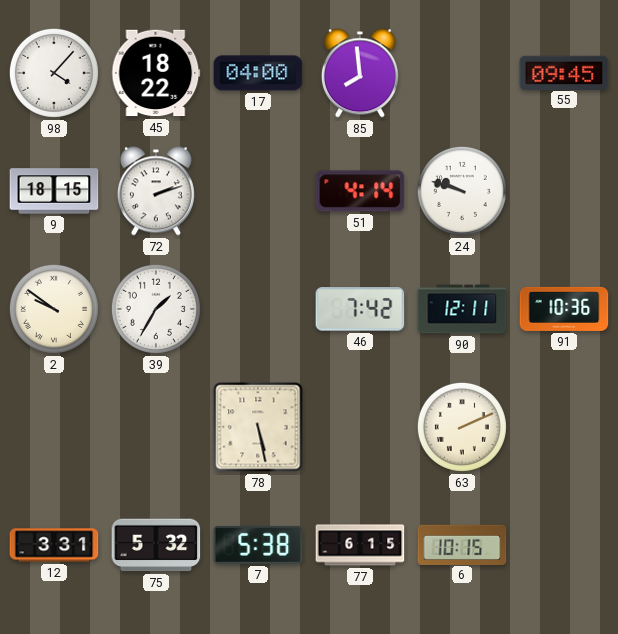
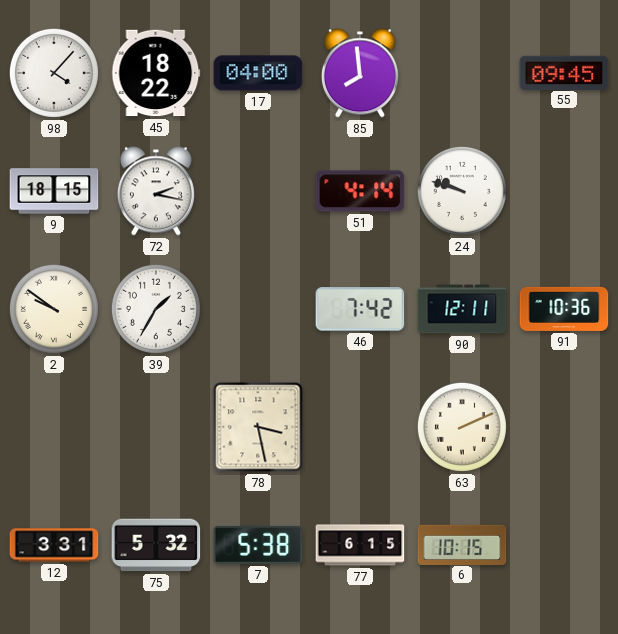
72: 2:12 -> 2:17
78: 5:28 -> 3:28
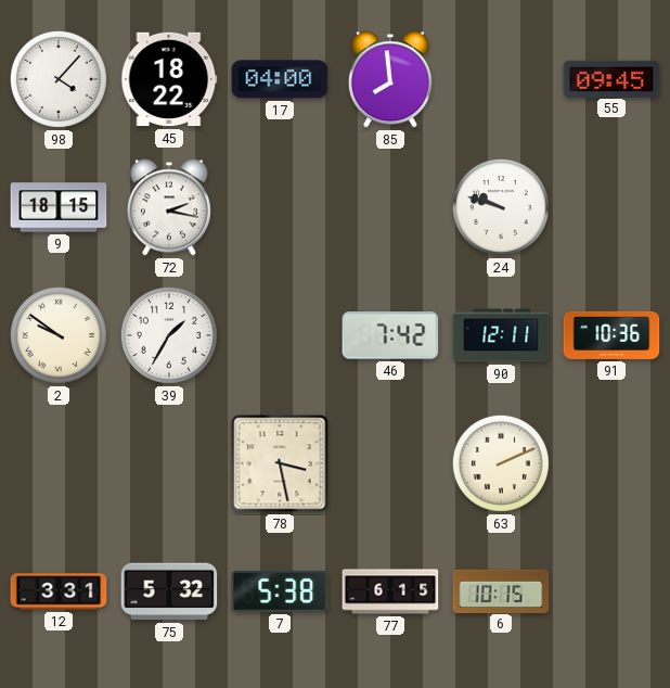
51: 4:14 -> none
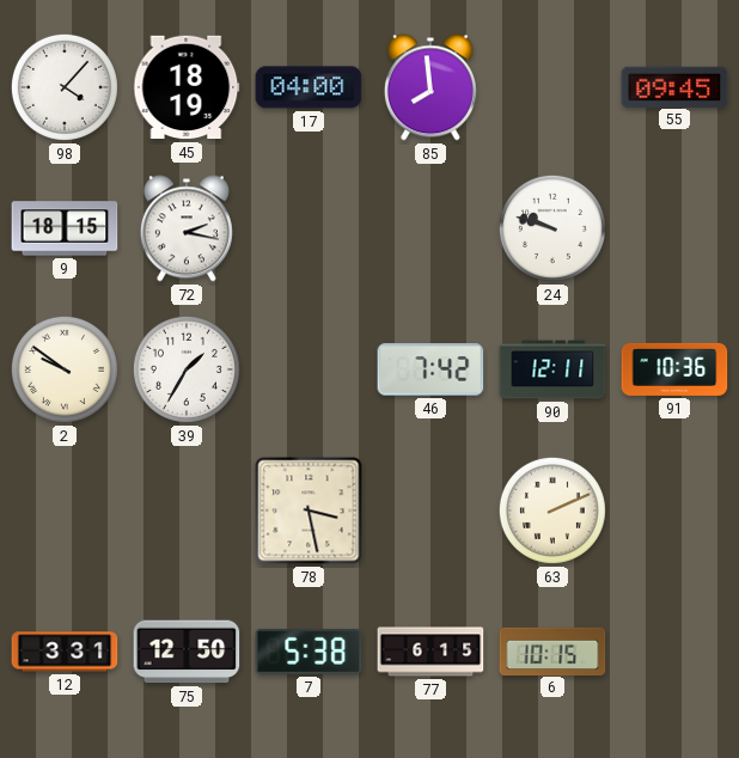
45: 18:22 -> 18:19
75: 5:32 -> 12:50
